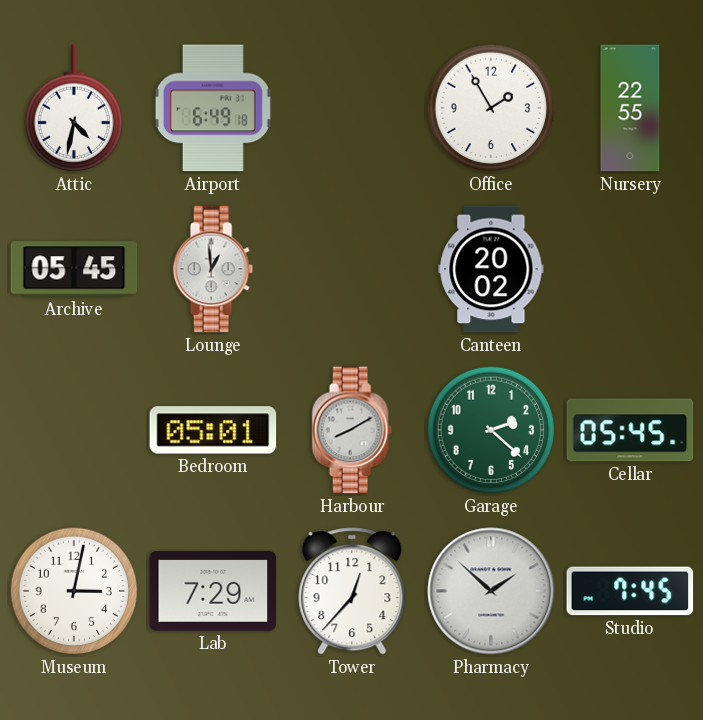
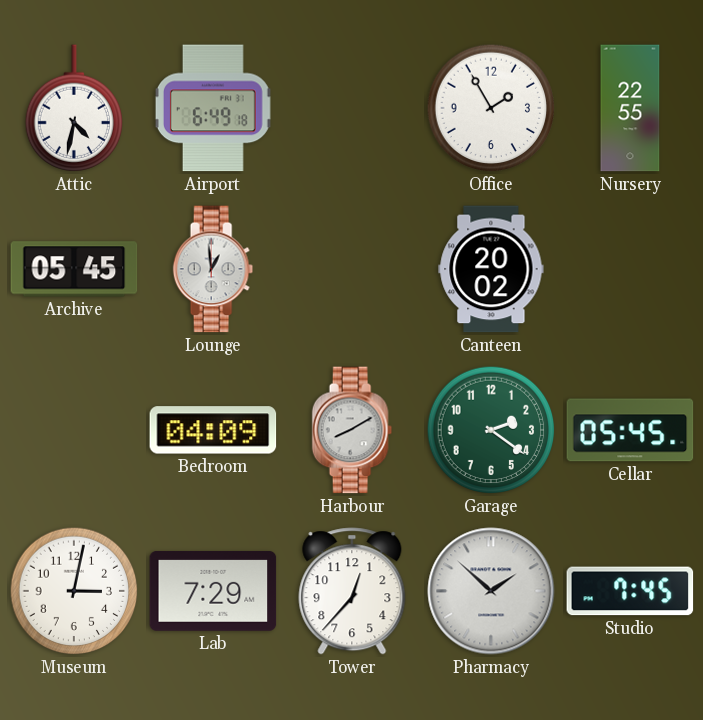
Bedroom: 05:01 -> 04:09
Garage: 2:22 -> 2:21
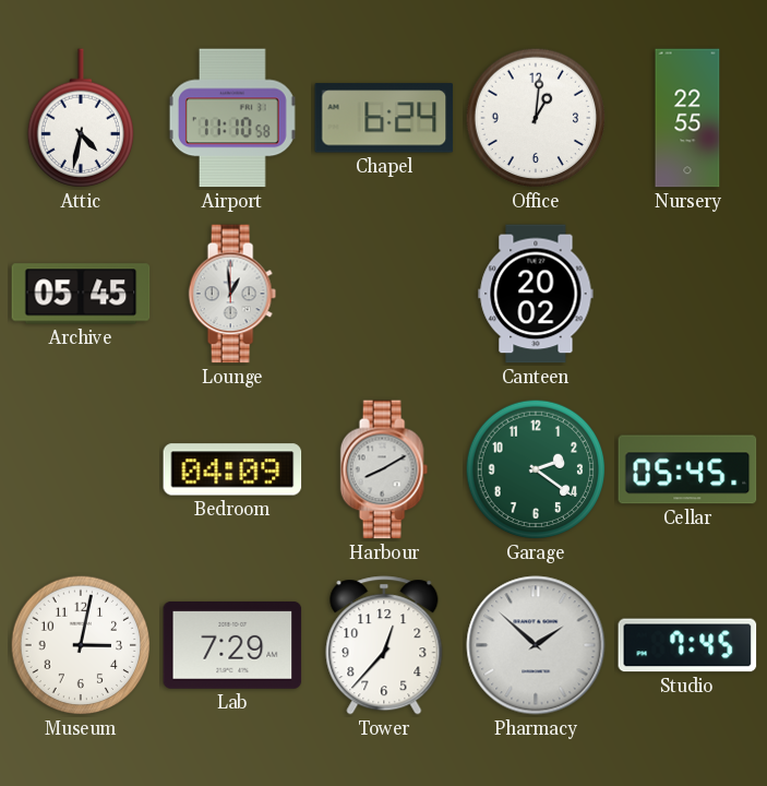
Airport: 6:49 -> 11:10
Chapel: none -> 6:24
Office: 1:55 -> 1:01
